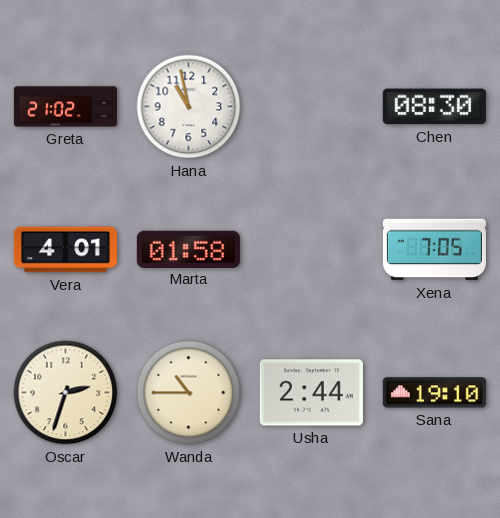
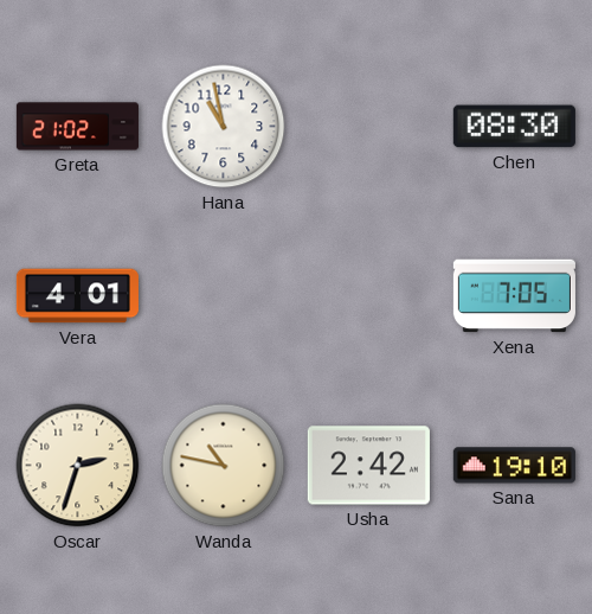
Marta: 01:58 -> none
Wanda: 10:45 -> 10:47
Usha: 2:44 -> 2:42
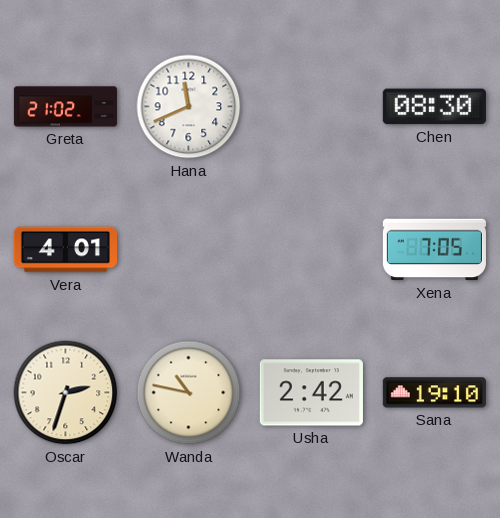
Hana: 10:58 -> 11:41
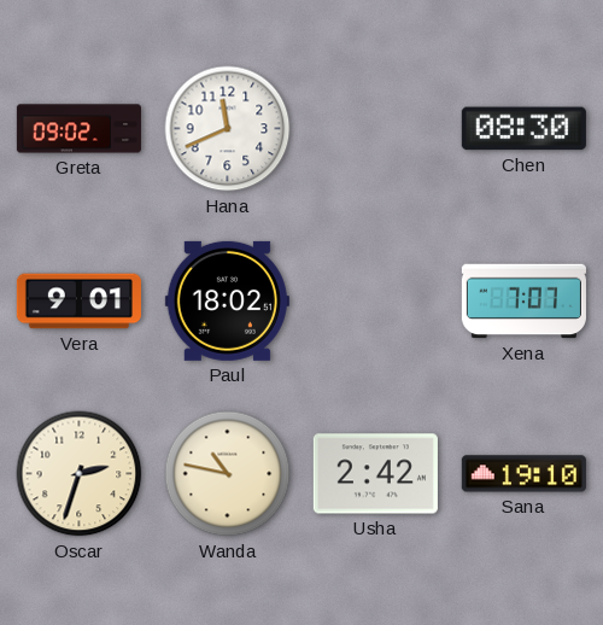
Greta: 21:02 -> 09:02
Vera: 4:01 -> 9:01
Paul: none -> 18:02
Xena: 7:05 -> 7:07
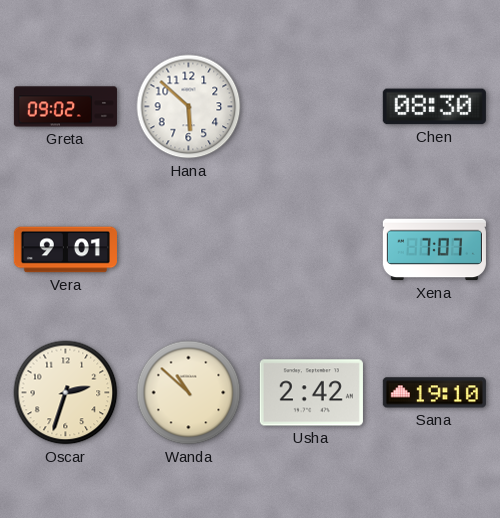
Hana: 11:41 -> 5:52
Paul: 18:02 -> none
Wanda: 10:47 -> 10:52
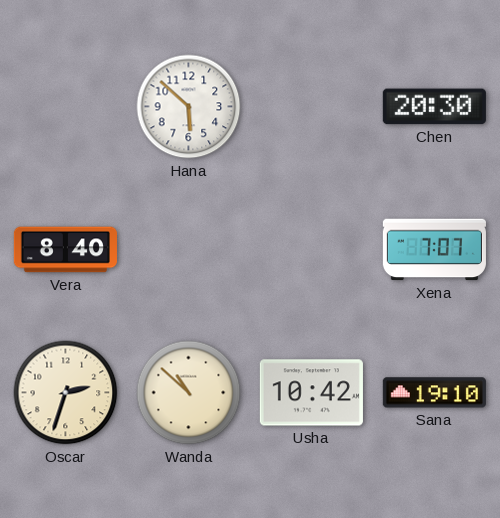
Greta: 09:02 -> none
Chen: 08:30 -> 20:30
Vera: 9:01 -> 8:40
Usha: 2:42 -> 10:42
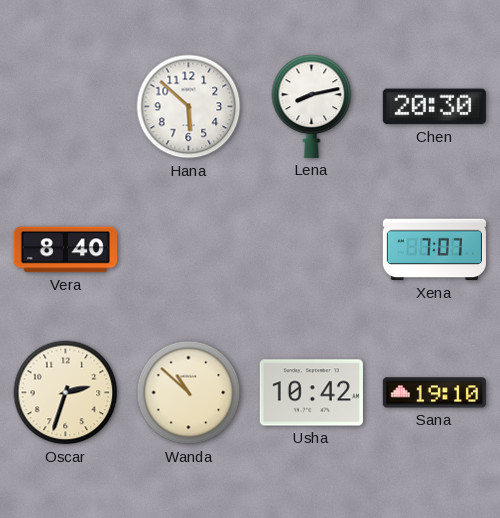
Lena: none -> 8:13
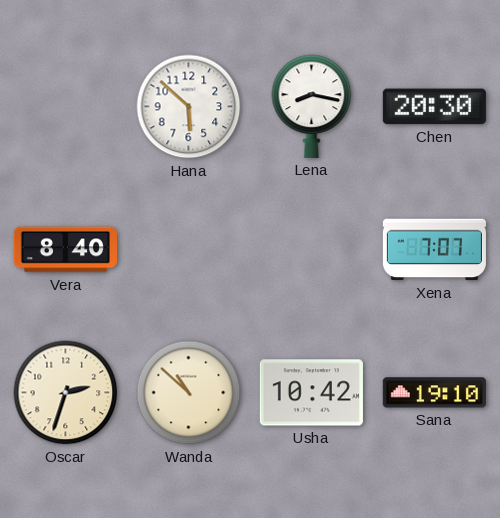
Lena: 8:13 -> 8:17
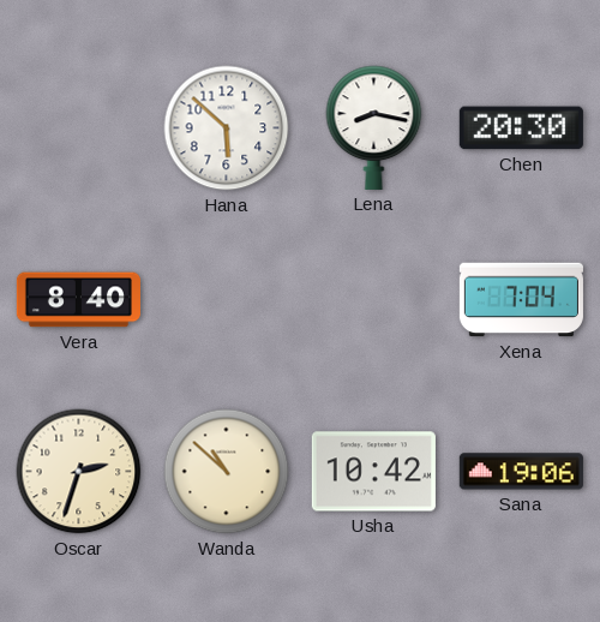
Xena: 7:07 -> 7:04
Sana: 19:10 -> 19:06
